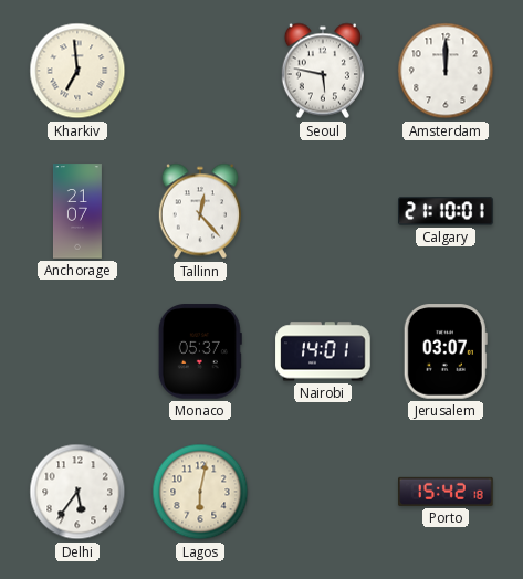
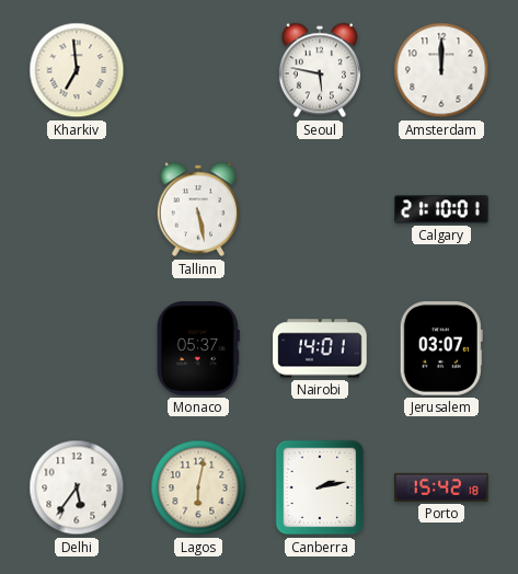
Anchorage: 21:07 -> none
Tallinn: 12:23 -> 5:28
Canberra: none -> 2:13
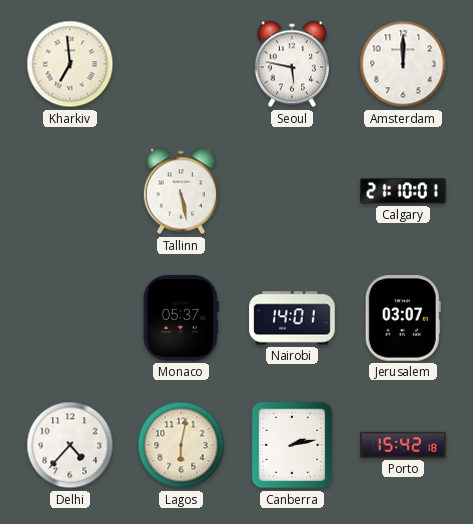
Delhi: 5:36 -> 4:37
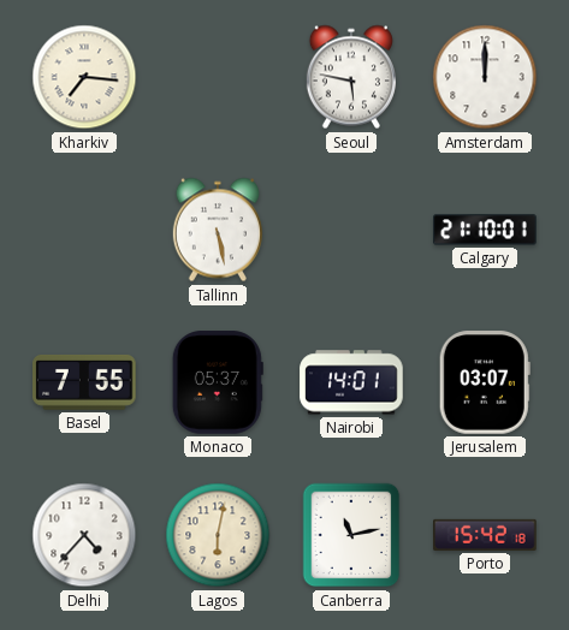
Kharkiv: 6:59 -> 7:16
Basel: none -> 7:55
Canberra: 2:13 -> 11:13
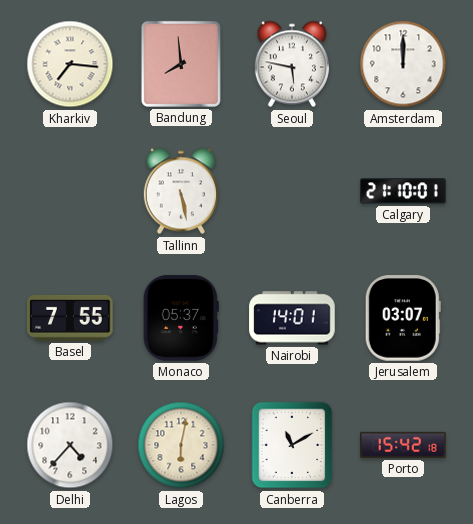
Bandung: none -> 7:59
Canberra: 11:13 -> 11:10
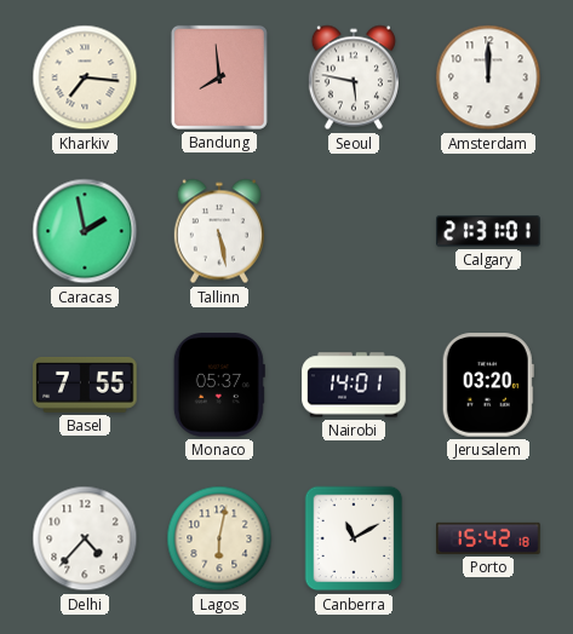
Caracas: none -> 1:58
Calgary: 21:10 -> 21:31
Jerusalem: 03:07 -> 03:20
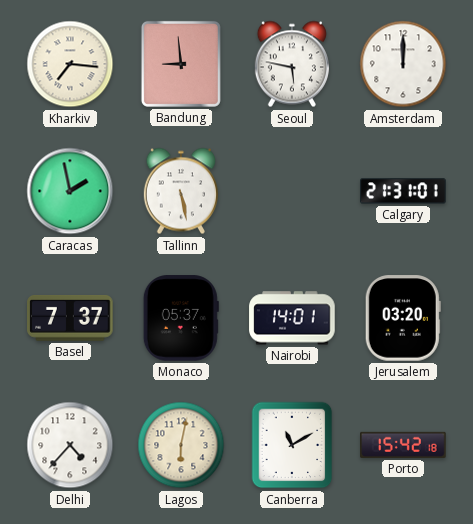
Bandung: 7:59 -> 8:59
Basel: 7:55 -> 7:37
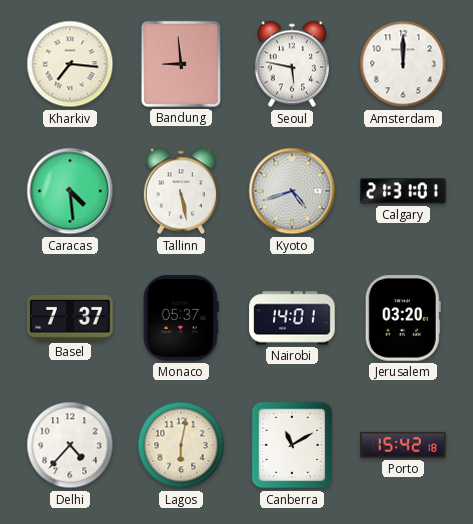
Caracas: 1:58 -> 4:29
Kyoto: none -> 4:42
